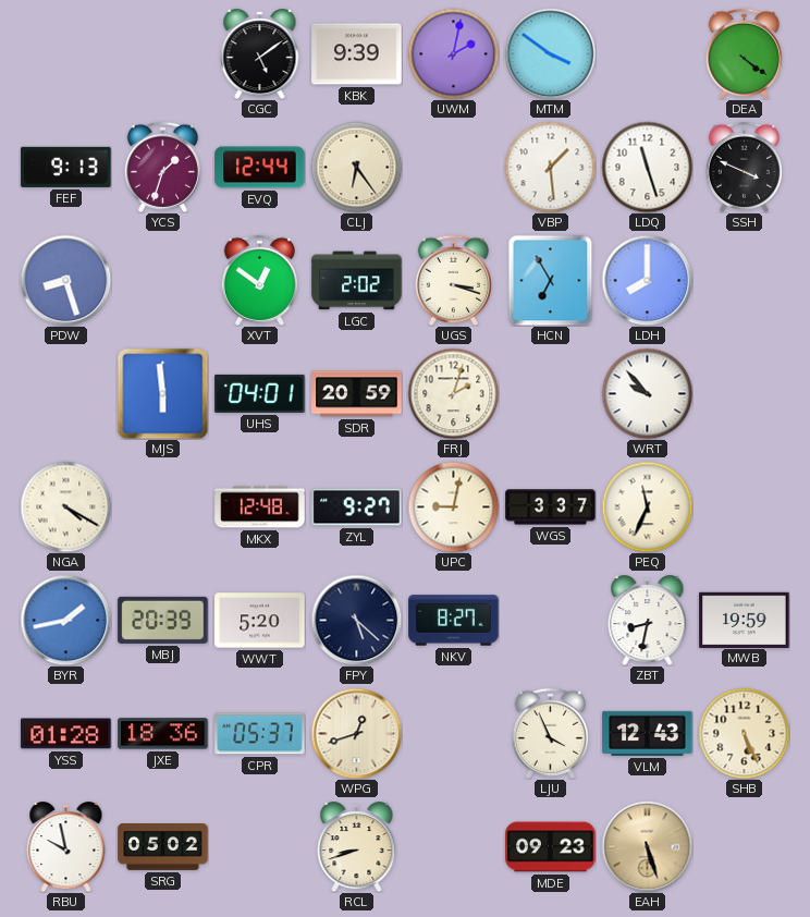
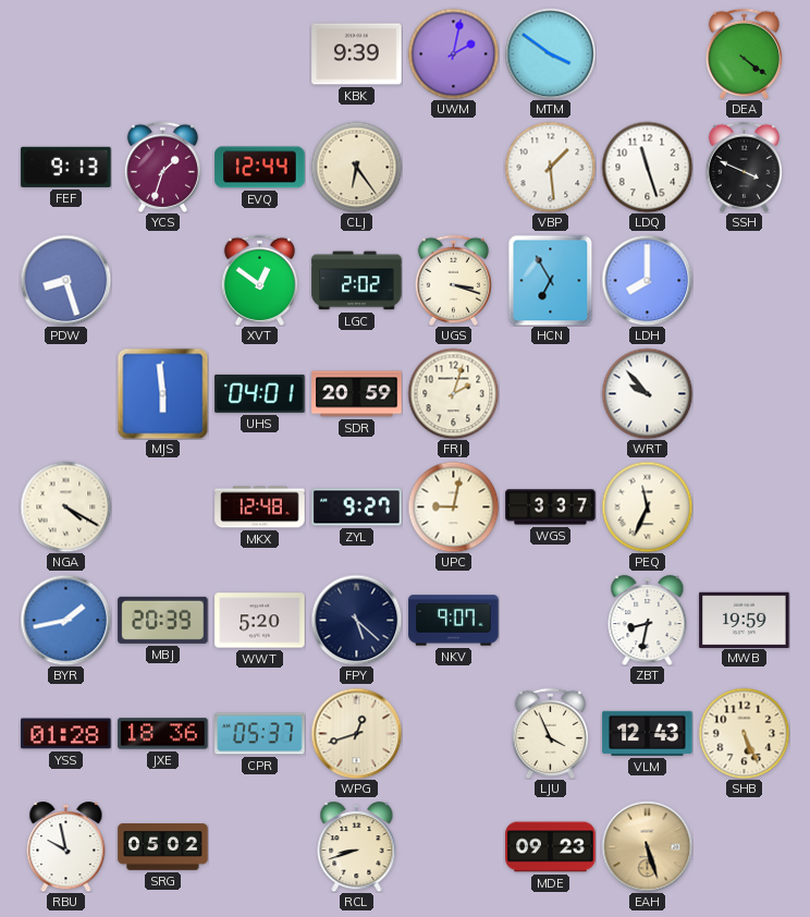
CGC: 5:09 -> none
NKV: 8:27 -> 9:07
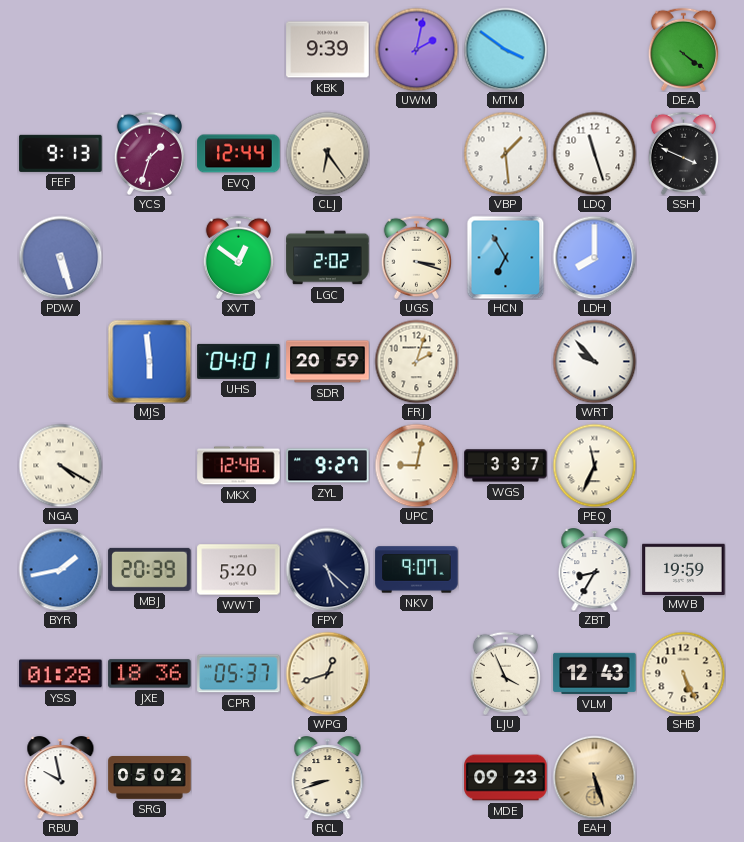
PDW: 8:27 -> 5:27
ZBT: 8:32 -> 8:35
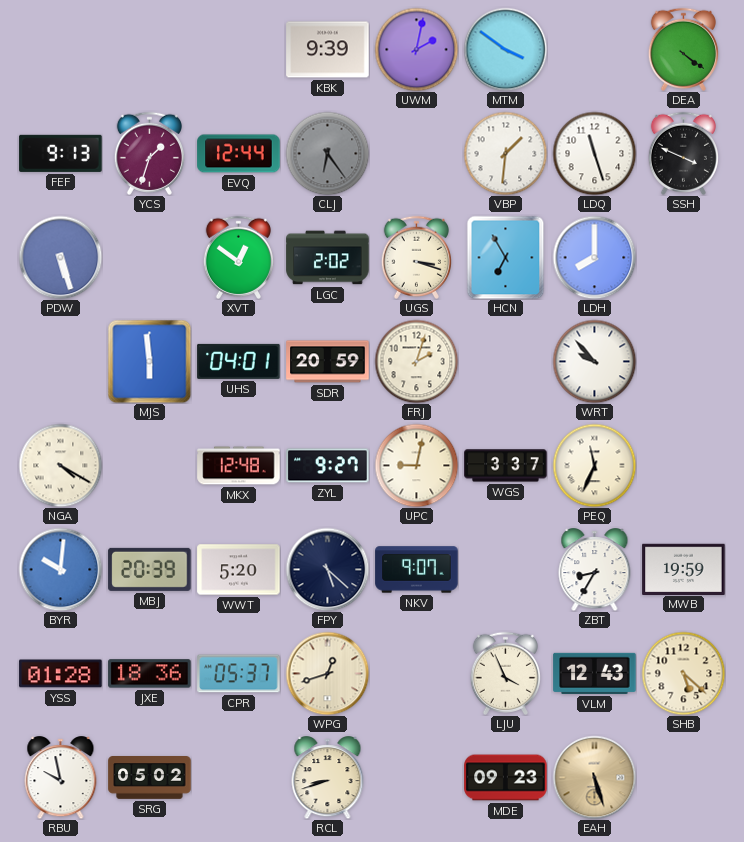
CLJ dial: cream -> grey
VBP: 1:29 -> 1:31
BYR: 1:43 -> 10:01
SHB: 5:26 -> 5:22
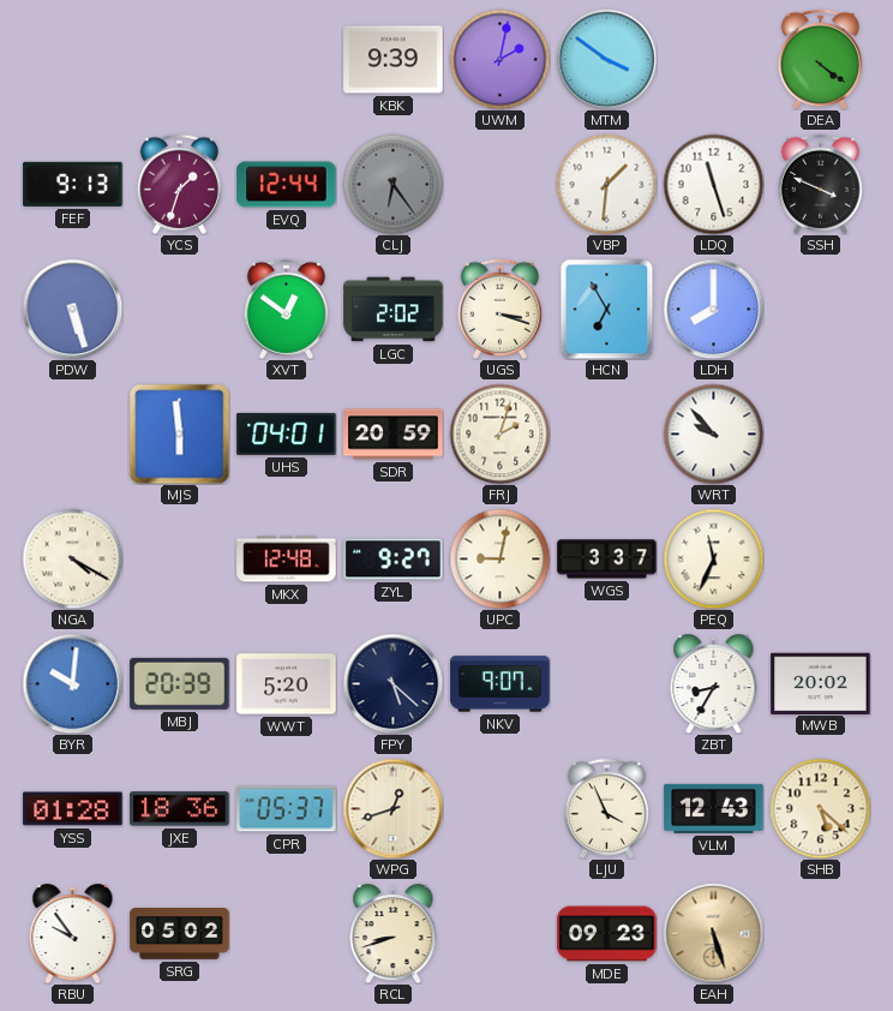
MWB: 19:59 -> 20:02
RBU: 9:58 -> 9:54
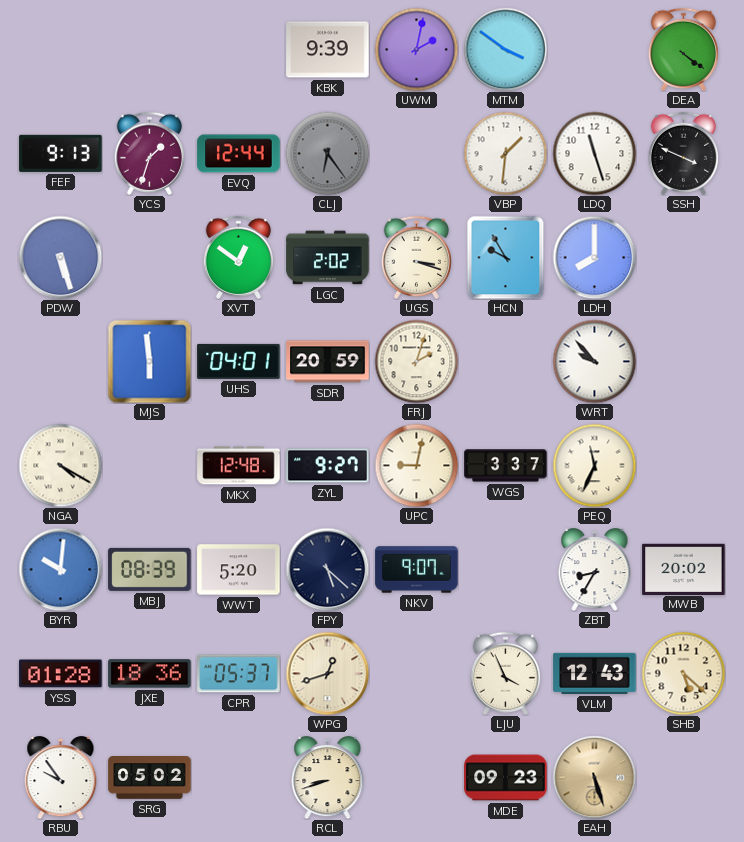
HCN: 6:55 -> 9:55
MBJ: 20:39 -> 08:39
